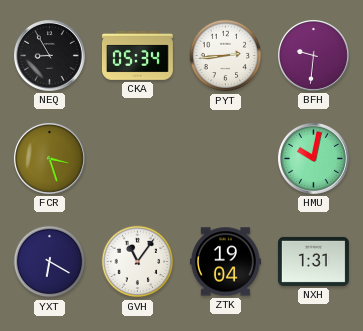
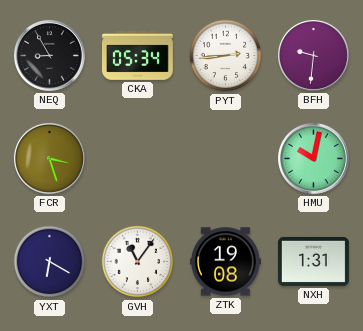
ZTK: 19:04 -> 19:08
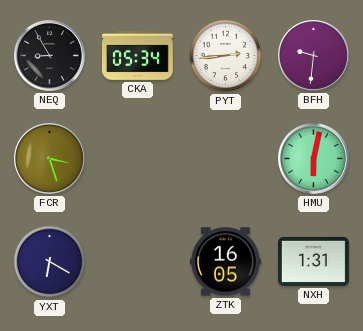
HMU: 10:02 -> 6:02
GVH: 11:06 -> none
ZTK: 19:08 -> 16:05
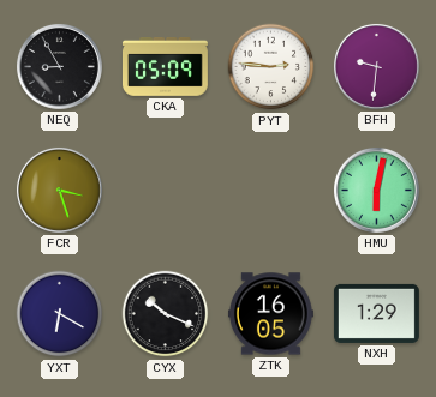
CKA: 05:34 -> 05:09
PYT: 2:44 -> 2:46
CYX: none -> 10:19
NXH: 1:31 -> 1:29
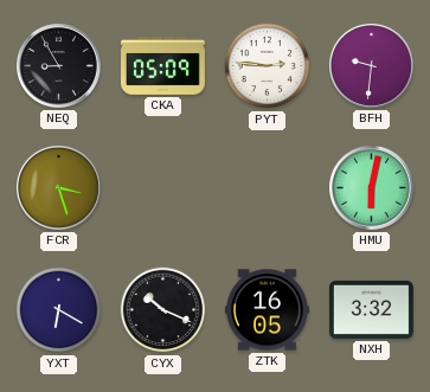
NXH: 1:29 -> 3:32
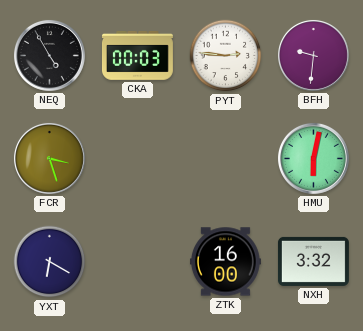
NEQ: 8:55 -> 4:55
CKA: 05:09 -> 00:03
CYX: 10:19 -> none
ZTK: 16:05 -> 16:00
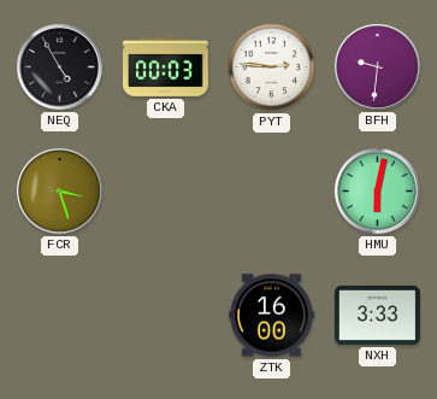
YXT: 6:20 -> none
NXH: 3:32 -> 3:33
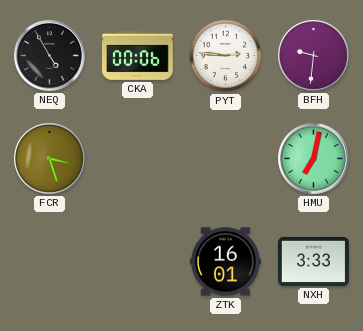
CKA: 00:03 -> 00:06
HMU: 6:02 -> 7:02
ZTK: 16:00 -> 16:01
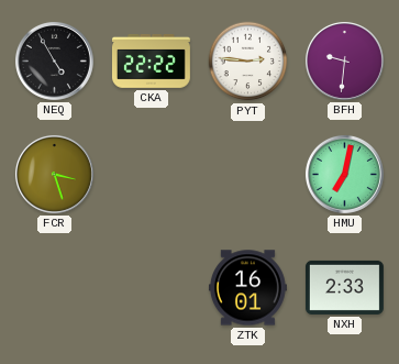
CKA: 00:06 -> 22:22
NXH: 3:33 -> 2:33
